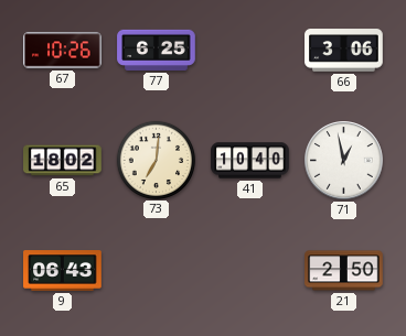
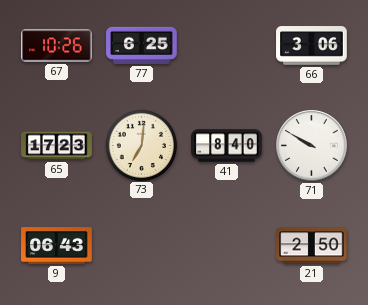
65: 18:02 -> 17:23
41: 10:40 -> 8:40
71: 12:58 -> 9:50
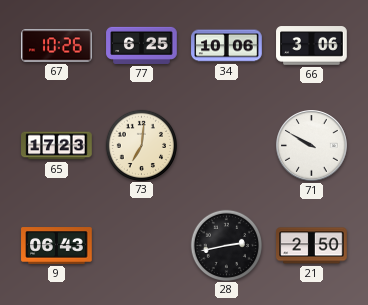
34: none -> 10:06
41: 8:40 -> none
28: none -> 2:43
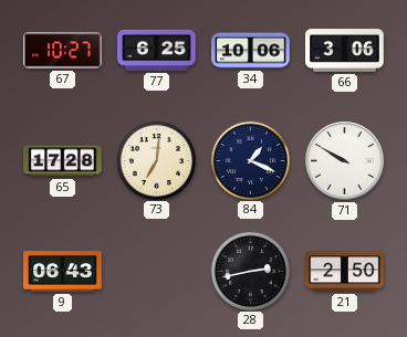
67: 10:26 -> 10:27
65: 17:23 -> 17:28
84: none -> 1:19
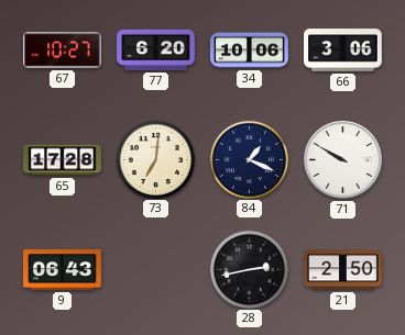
77: 6:25 -> 6:20
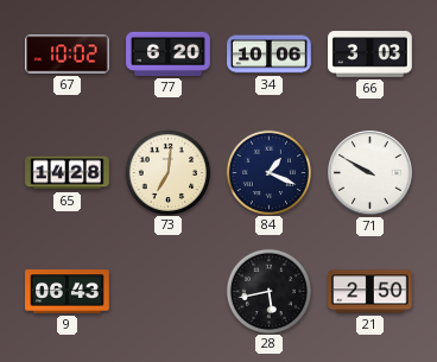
67: 10:27 -> 10:02
66: 3:06 -> 3:03
65: 17:28 -> 14:28
28: 2:43 -> 5:43
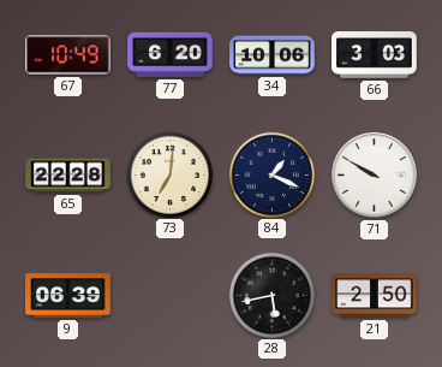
67: 10:02 -> 10:49
65: 14:28 -> 22:28
9: 06:43 -> 06:39
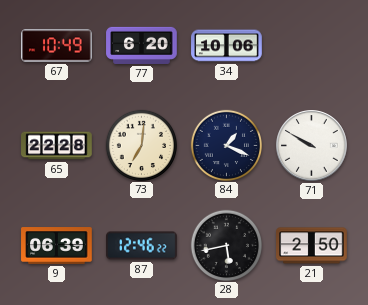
66: 3:03 -> none
87: none -> 12:46
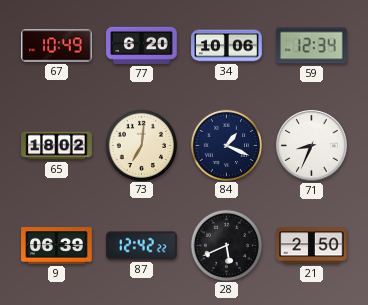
59: none -> 12:34
65: 22:28 -> 18:02
71: 9:50 -> 8:34
87: 12:46 -> 12:42
28: 5:43 -> 5:41
